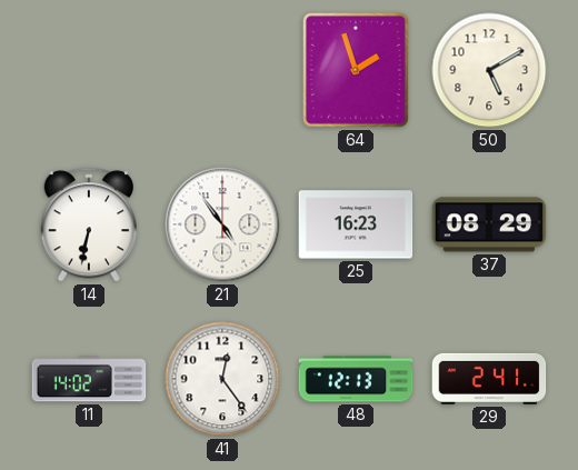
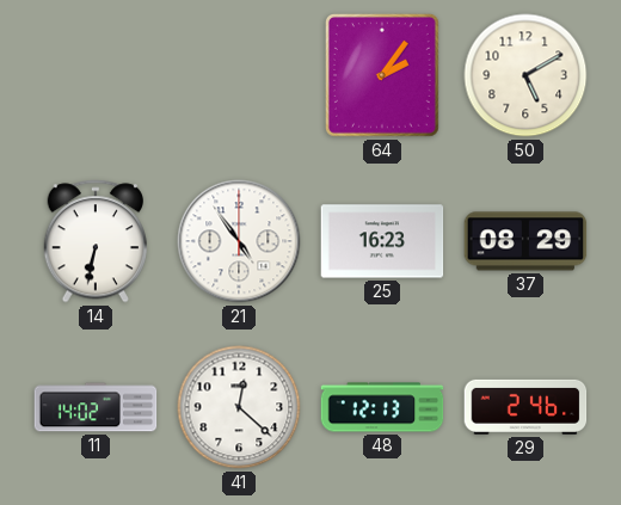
64: 1:57 -> 2:06
41: 12:24 -> 12:22
29: 2:41 -> 2:46
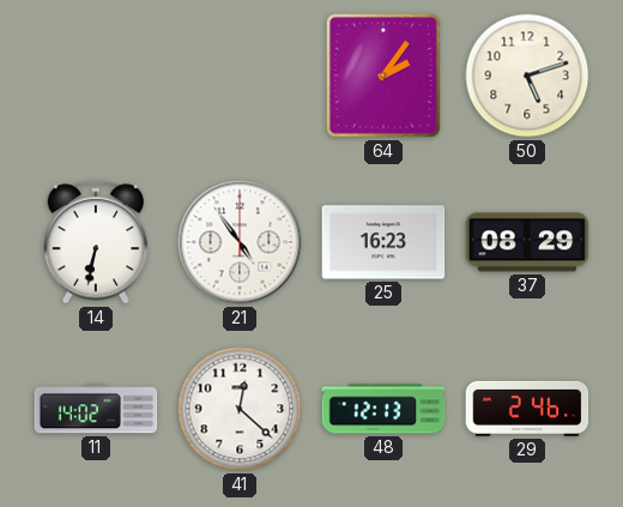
50: 5:10 -> 5:12
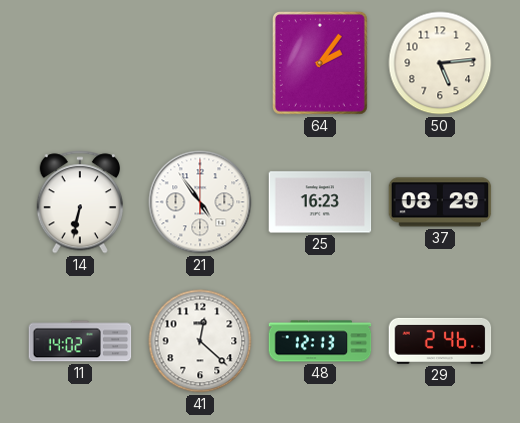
50: 5:12 -> 5:14
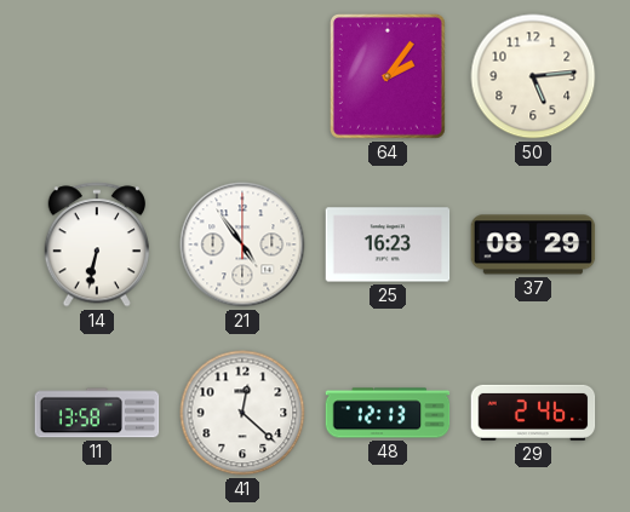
11: 14:02 -> 13:58
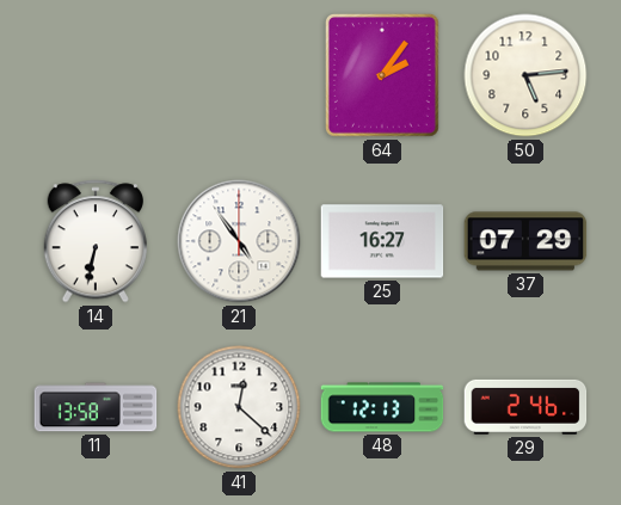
25: 16:23 -> 16:27
37: 08:29 -> 07:29
